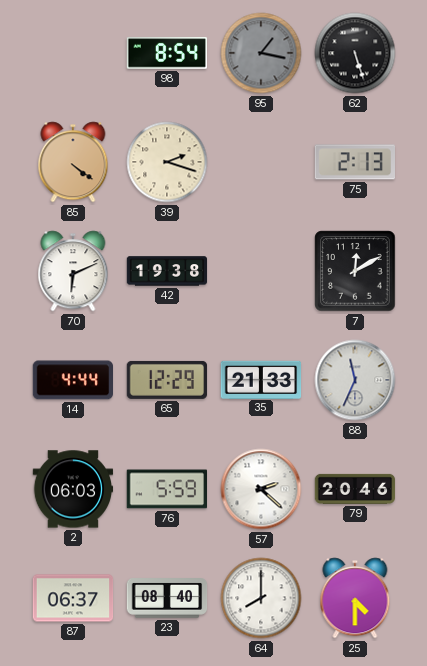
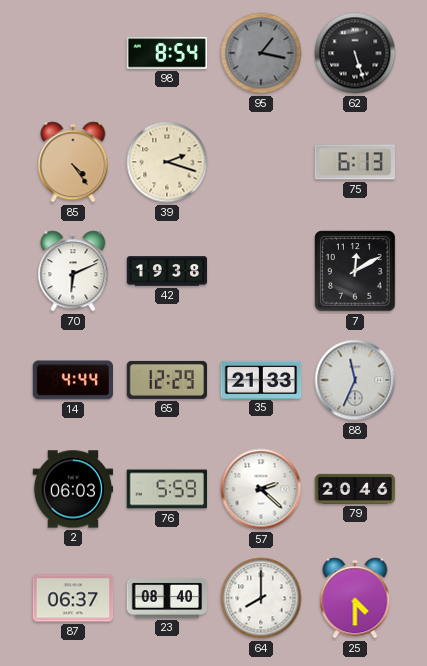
85: 4:21 -> 4:24
75: 2:13 -> 6:13
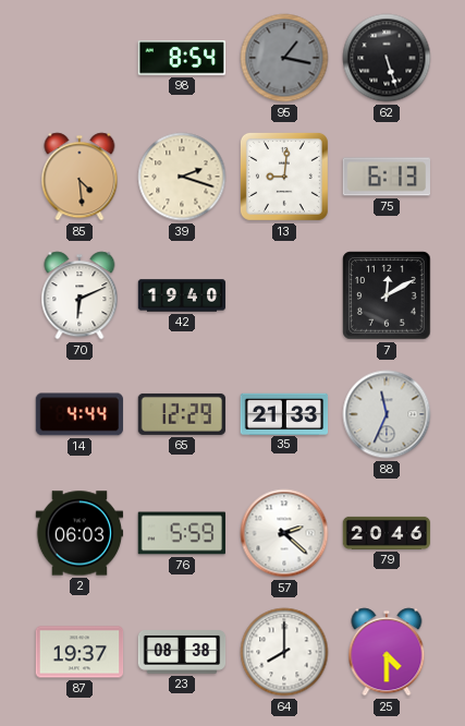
85: 4:24 -> 4:29
13: none -> 9:01
42: 19:38 -> 19:40
87: 06:37 -> 19:37
23: 08:40 -> 08:38
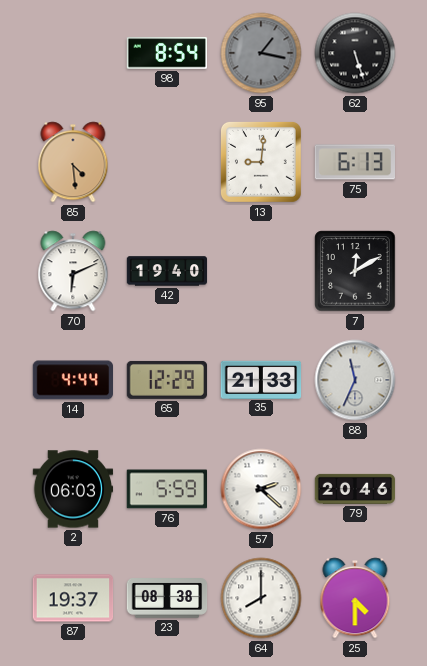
39: 2:18 -> none
